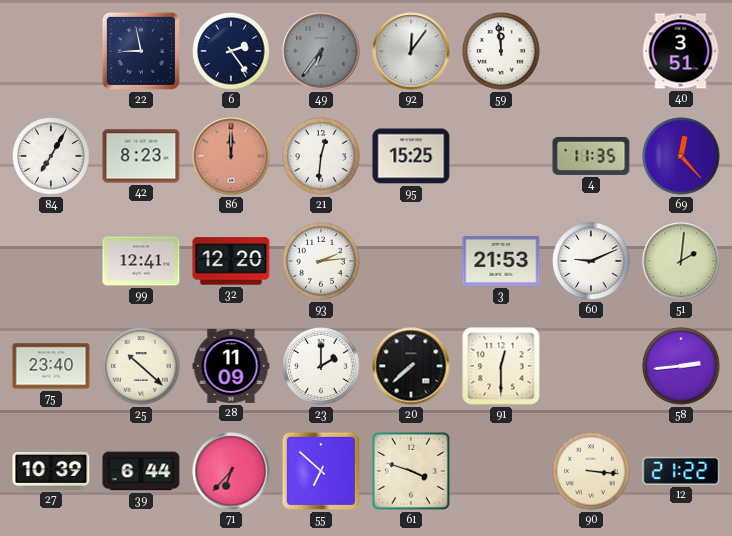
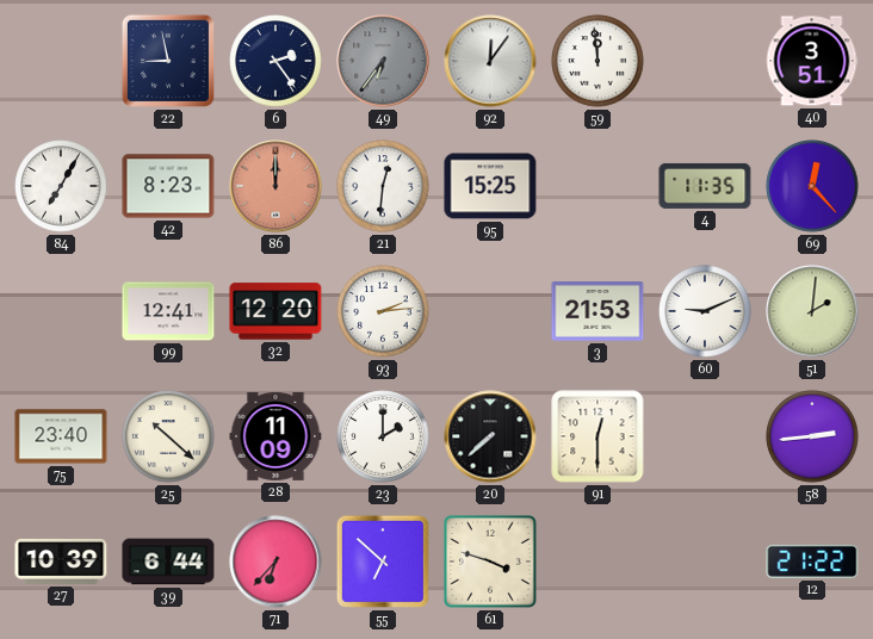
90: 3:16 -> none
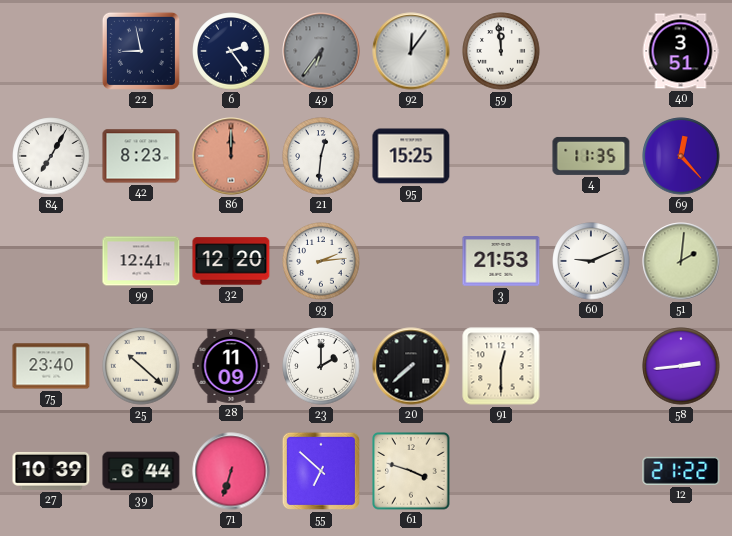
71: 6:37 -> 6:33
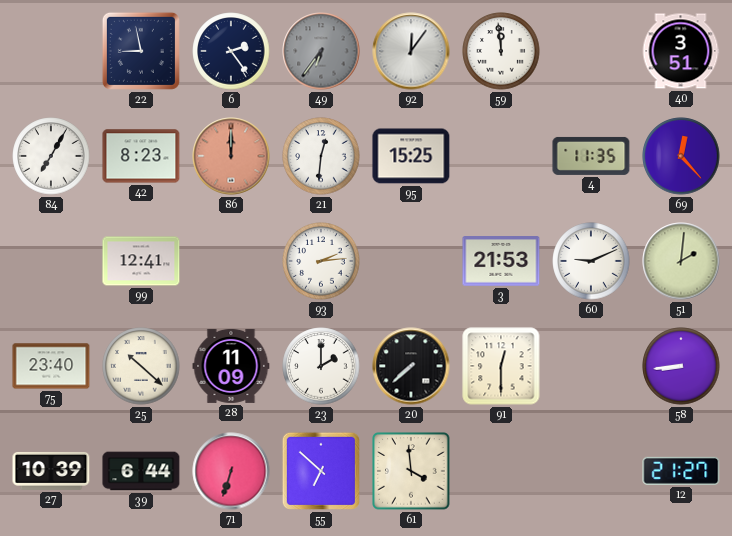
32: 12:20 -> none
58: 2:44 -> 8:44
61: 3:48 -> 3:59
12: 21:22 -> 21:27
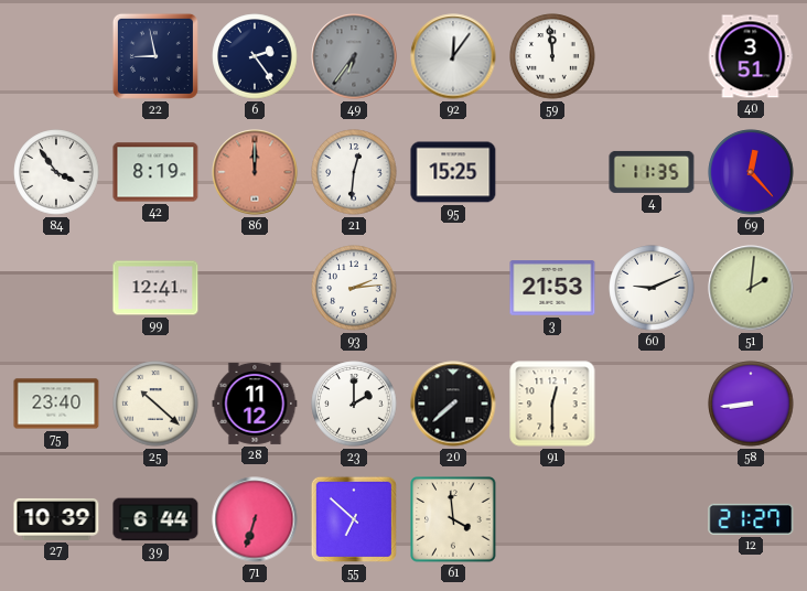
84: 7:05 -> 3:54
42: 8:23 -> 8:19
28: 11:09 -> 11:12
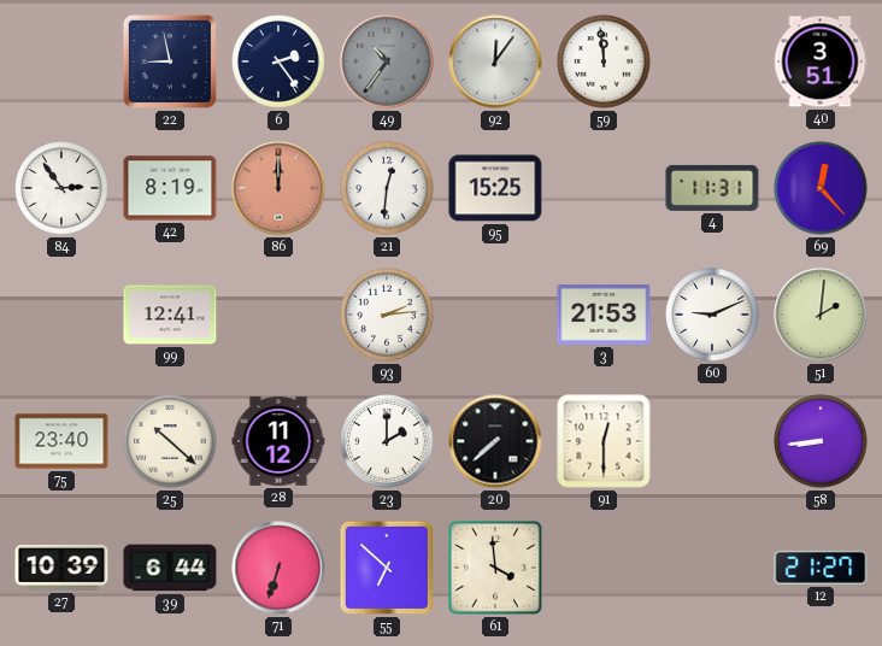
49: 6:36 -> 10:36
84: 3:54 -> 2:54
4: 11:35 -> 11:31
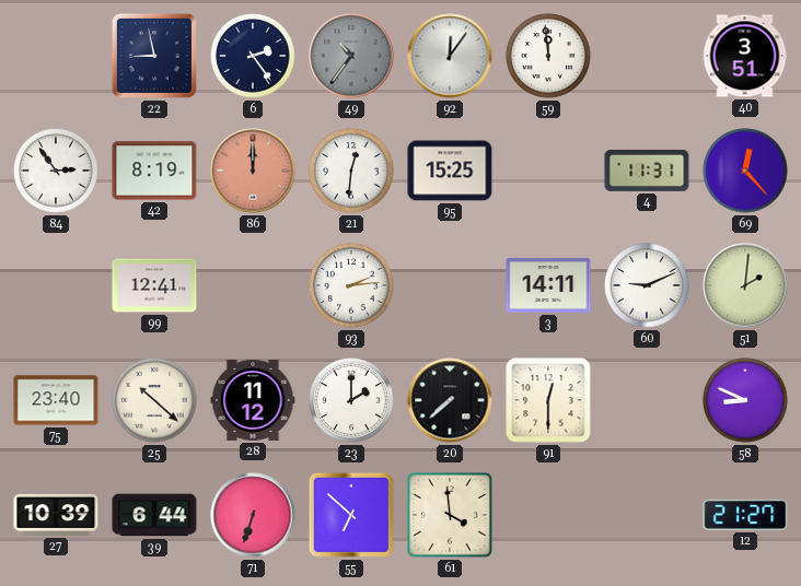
3: 21:53 -> 14:11
58: 8:44 -> 8:49
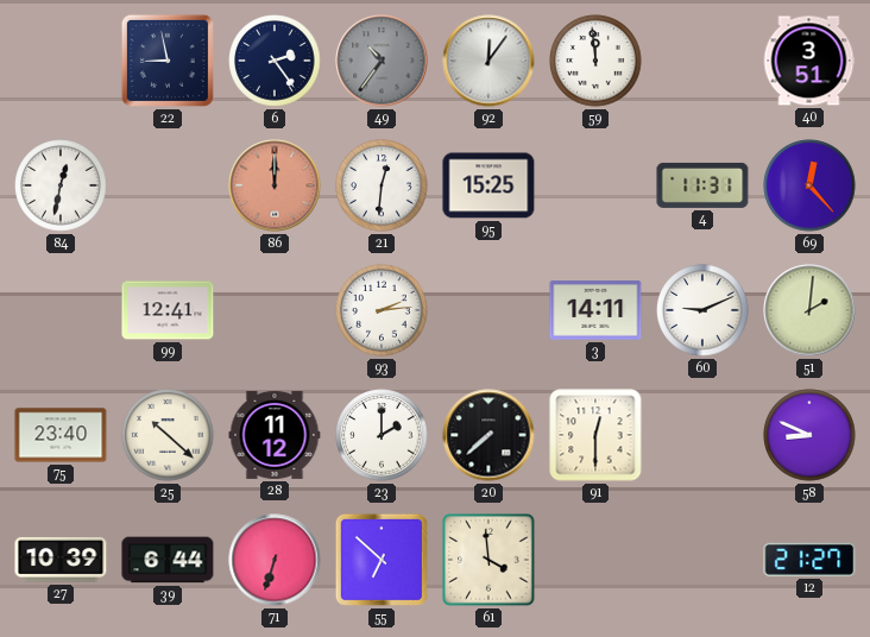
84: 2:54 -> 12:32
42: 8:19 -> none
